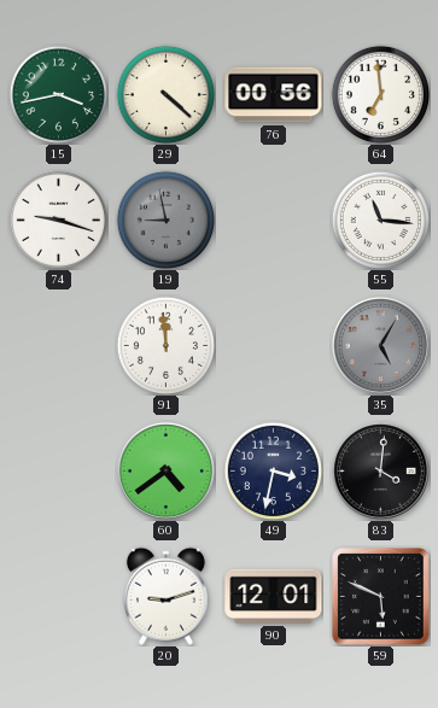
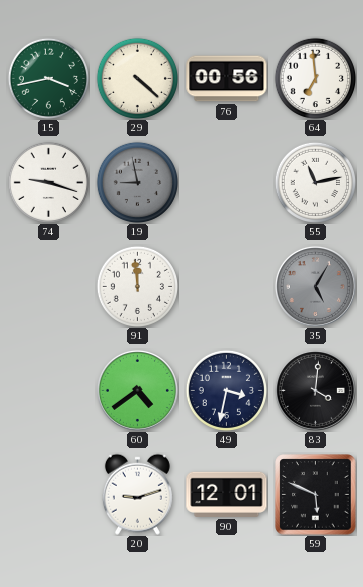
55: 11:16 -> 11:13
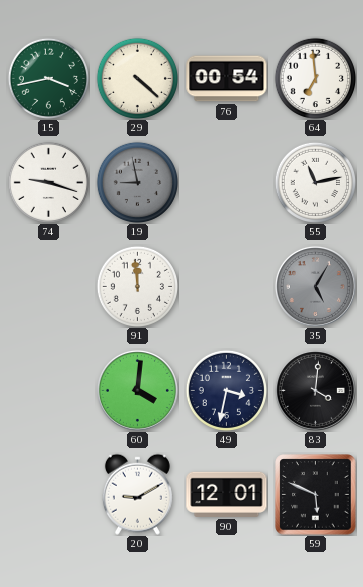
76: 00:56 -> 00:54
60: 4:39 -> 4:01
20: 9:12 -> 9:10
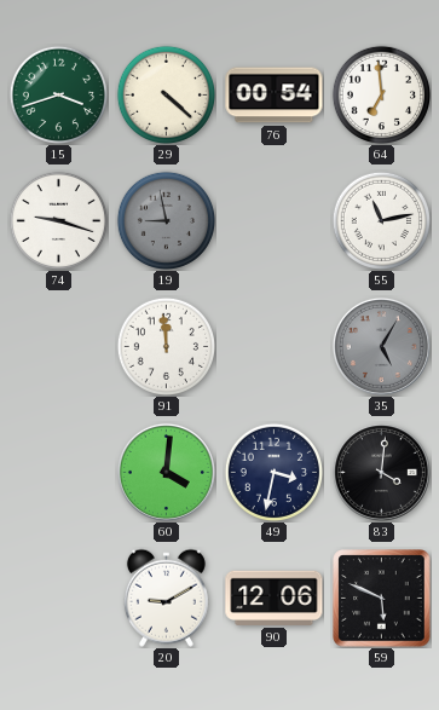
15: 3:43 -> 3:42
90: 12:01 -> 12:06
